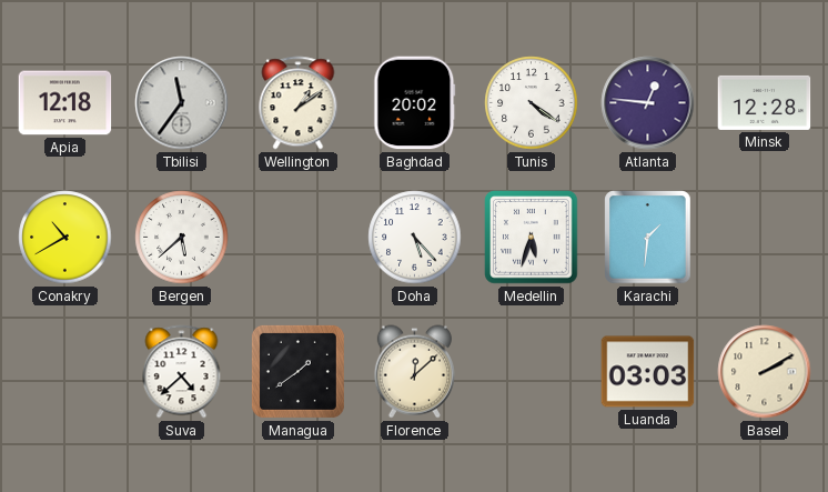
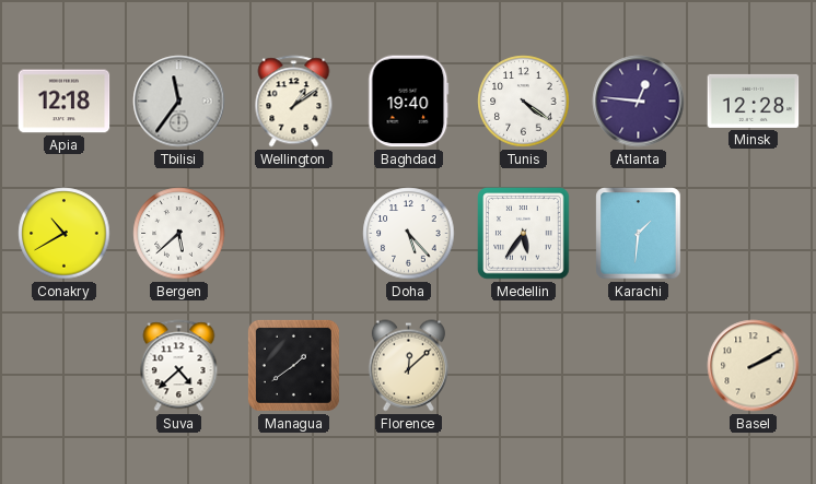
Baghdad: 20:02 -> 19:40
Medellin: 5:33 -> 5:36
Luanda: 03:03 -> none
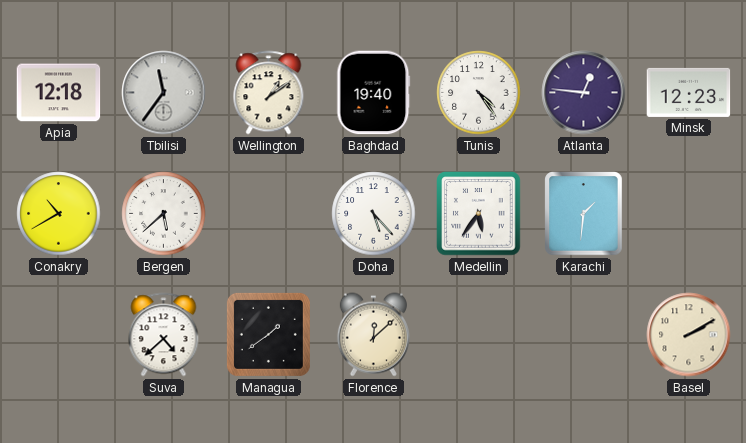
Tunis: 4:21 -> 4:24
Minsk: 12:28 -> 12:23
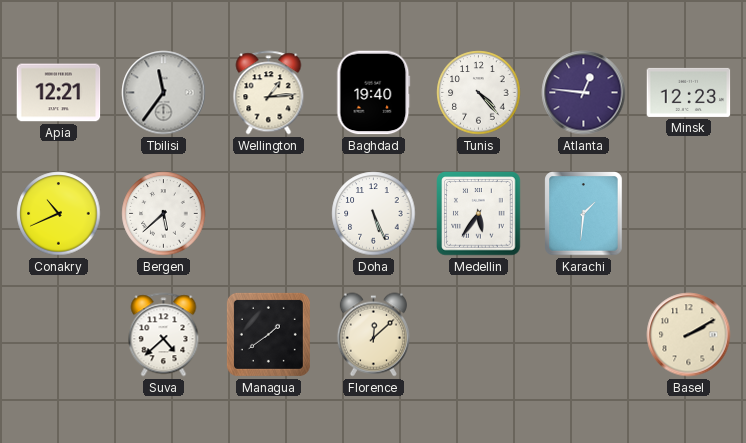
Apia: 12:18 -> 12:21
Wellington: 1:09 -> 1:14
Tunis: 4:24 -> 4:23
Conakry: 10:40 -> 10:41
Doha: 5:23 -> 5:26
